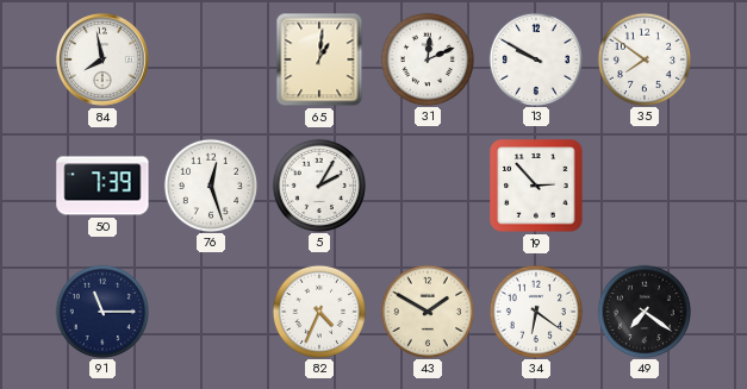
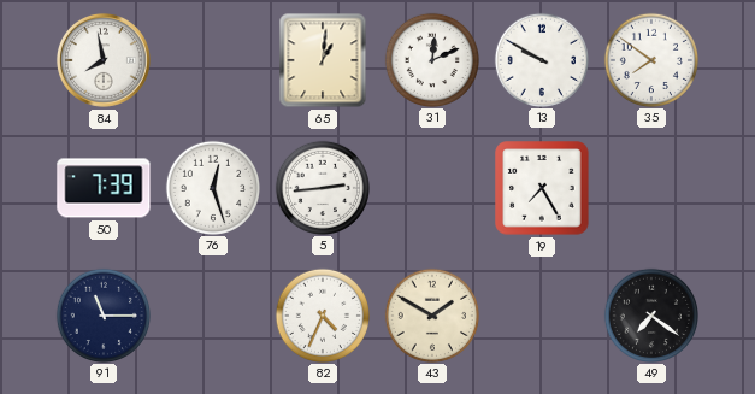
5: 2:05 -> 2:44
19: 2:53 -> 7:25
34: 6:21 -> none
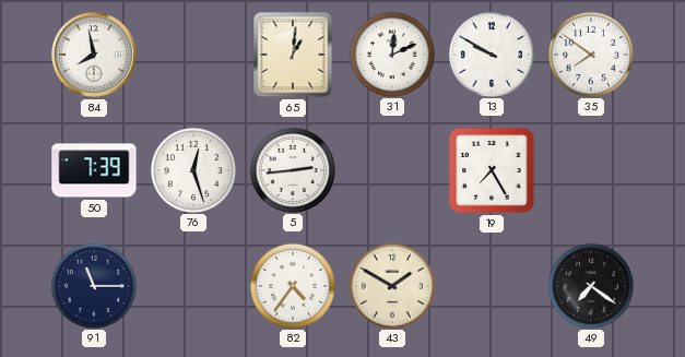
82: 4:34 -> 4:36
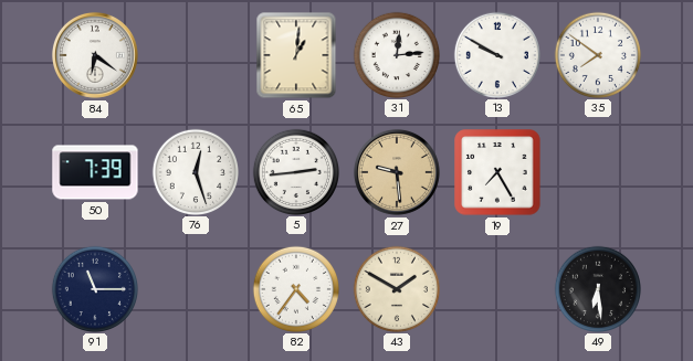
84: 7:58 -> 6:21
31: 12:11 -> 12:14
27: none -> 9:29
49: 7:21 -> 6:29
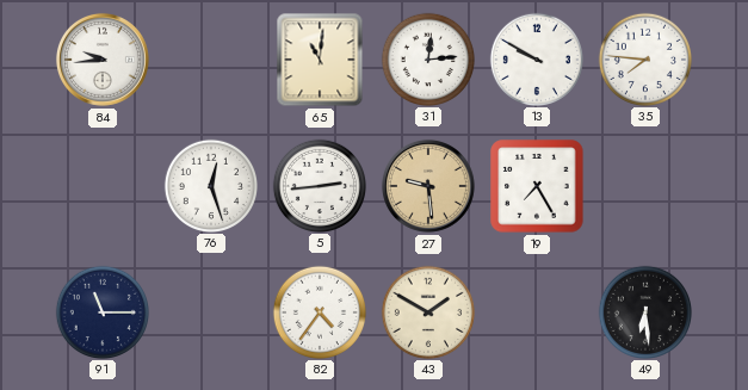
84: 6:21 -> 9:44
65: 1:01 -> 11:01
35: 7:51 -> 7:46
50: 7:39 -> none
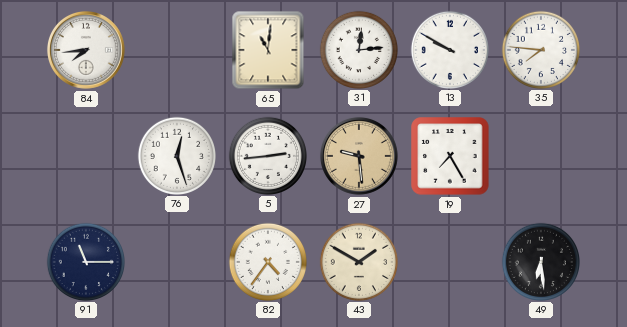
84: 9:44 -> 7:44
